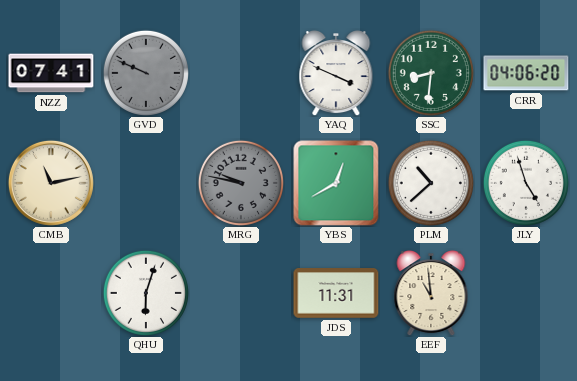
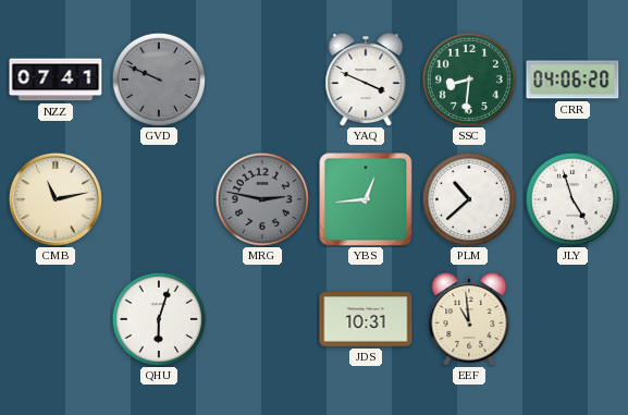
MRG: 9:47 -> 2:47
YBS: 12:40 -> 12:44
JDS: 11:31 -> 10:31
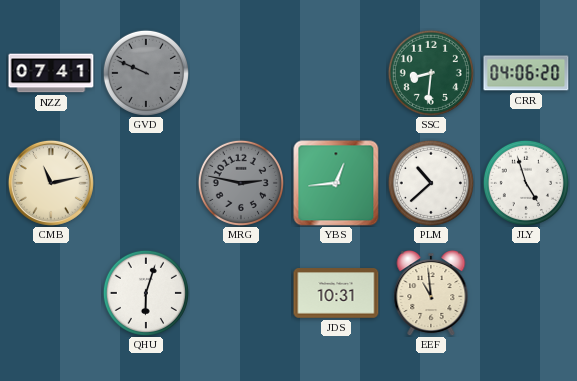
YAQ: 3:49 -> none
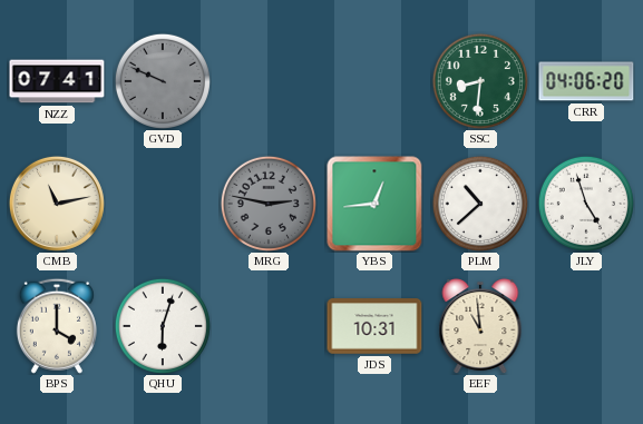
BPS: none -> 4:00
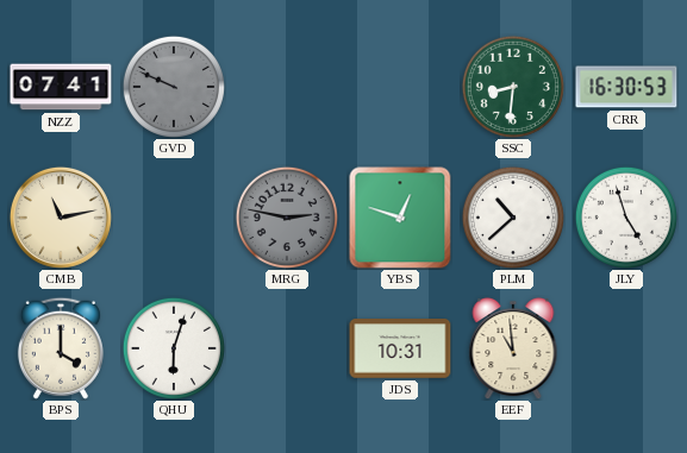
CRR: 04:06 -> 16:30
YBS: 12:44 -> 12:48
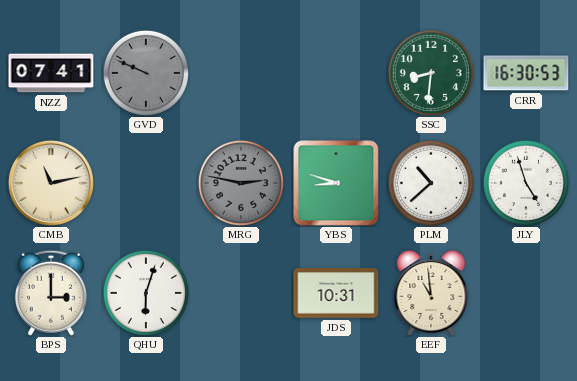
YBS: 12:48 -> 8:48
BPS: 4:00 -> 3:00
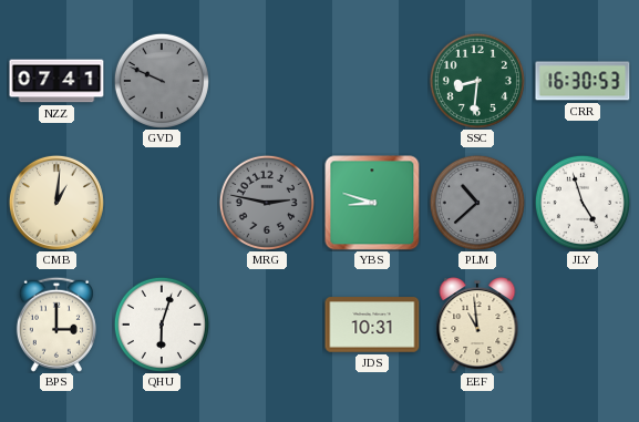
CMB: 11:13 -> 1:01
PLM dial: white -> grey
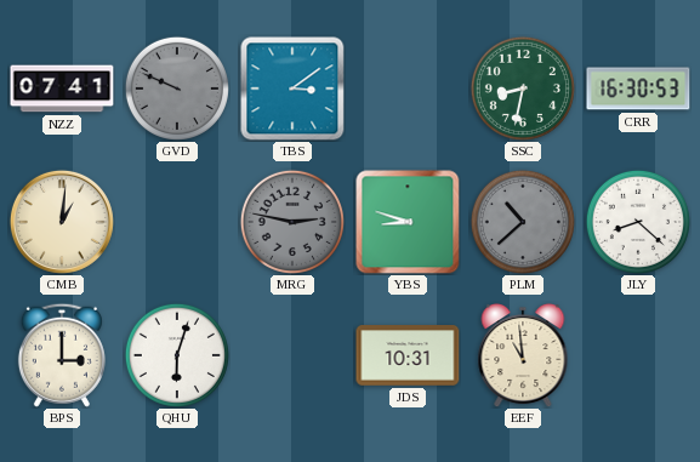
TBS: none -> 3:09
SSC: 8:31 -> 8:32
JLY: 4:57 -> 8:22
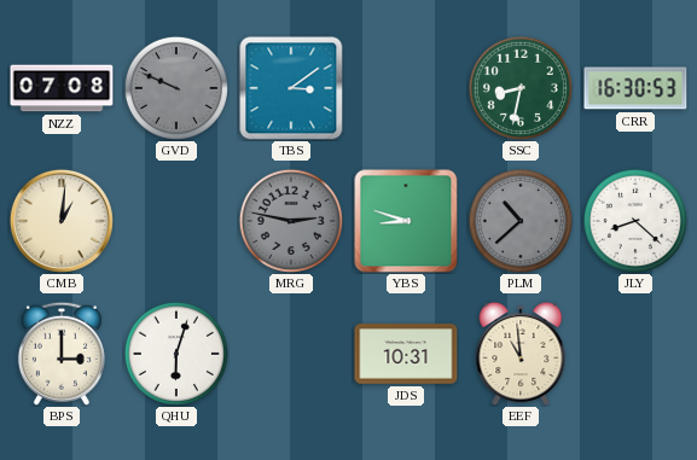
NZZ: 07:41 -> 07:08
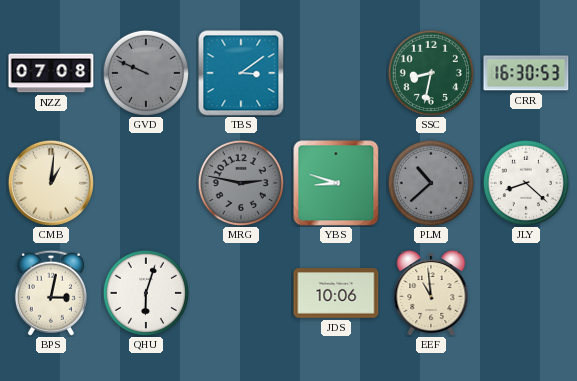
BPS: 3:00 -> 3:02
JDS: 10:31 -> 10:06
